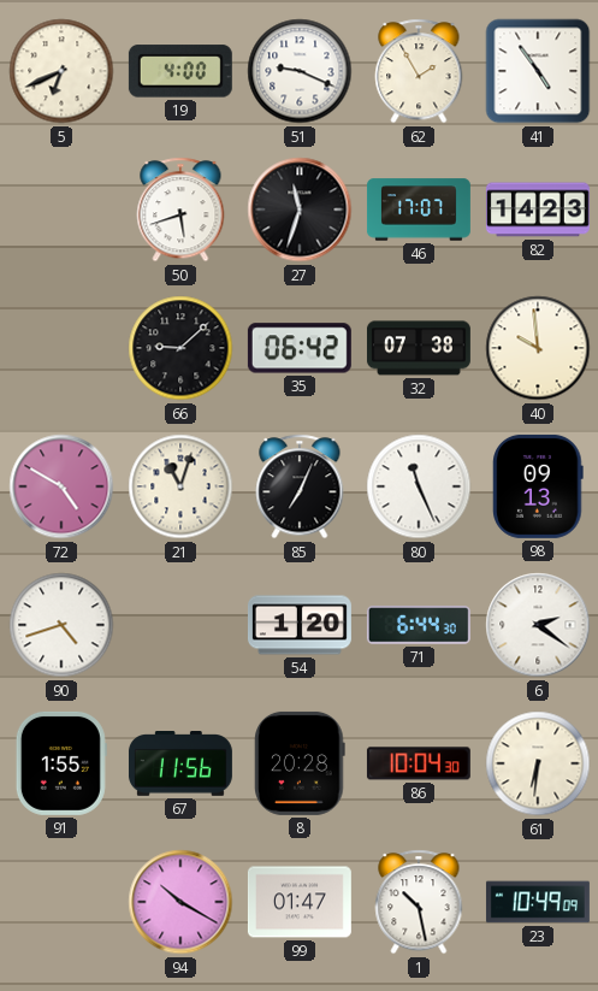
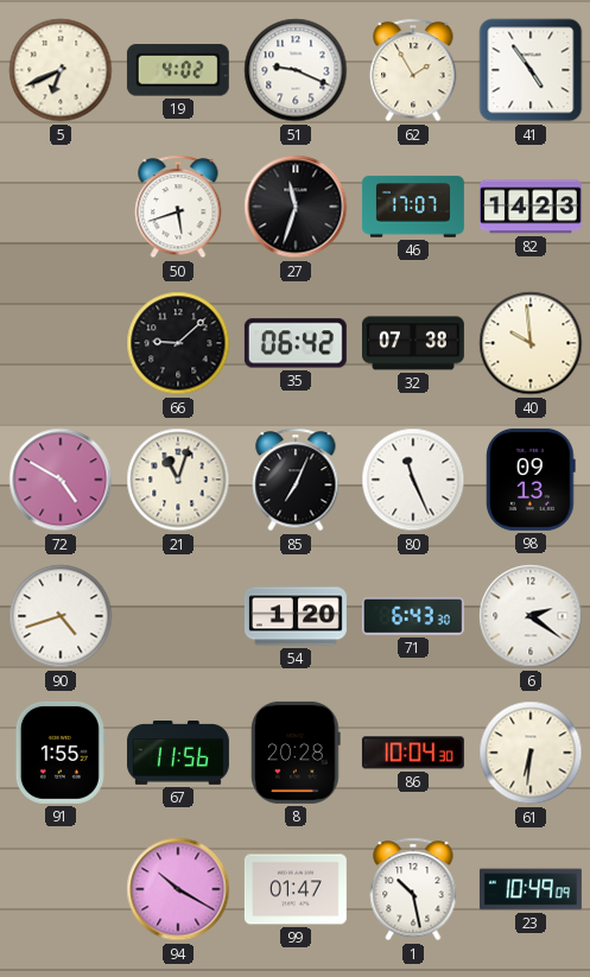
19: 4:00 -> 4:02
71: 6:44 -> 6:43
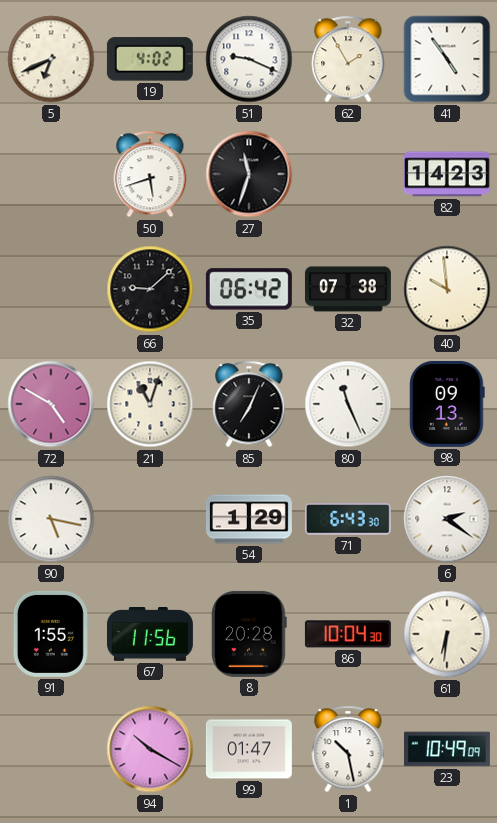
46: 17:07 -> none
90: 4:42 -> 5:17
54: 1:20 -> 1:29
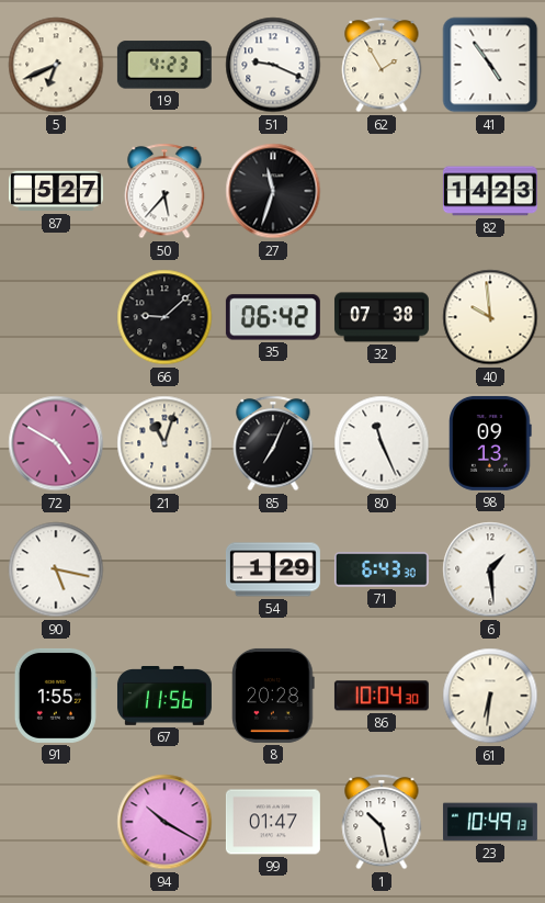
19: 4:02 -> 4:23
87: none -> 5:27
50: 5:42 -> 5:37
6: 2:21 -> 1:29
23: 10:49:09 -> 10:49:13
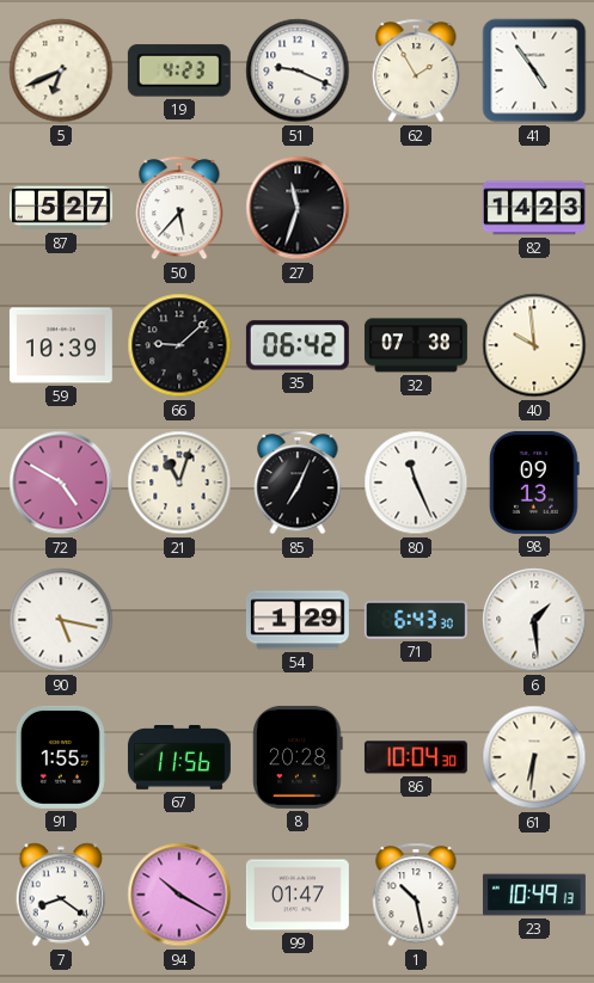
59: none -> 10:39
7: none -> 8:21
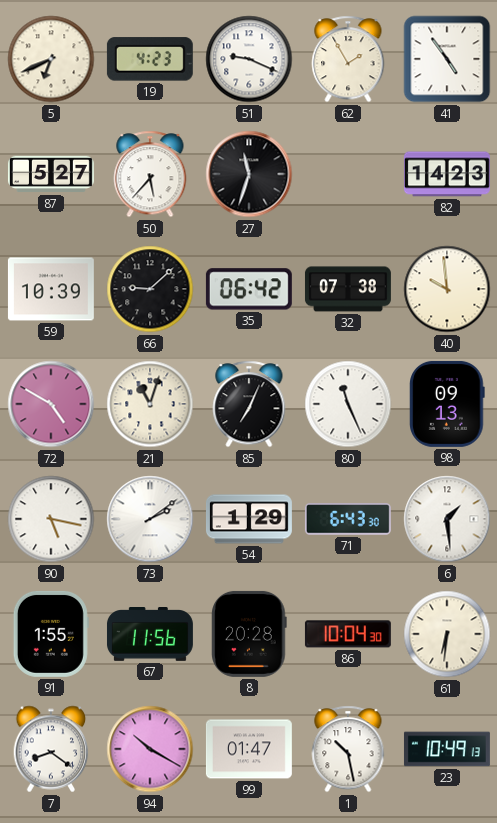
73: none -> 2:09
